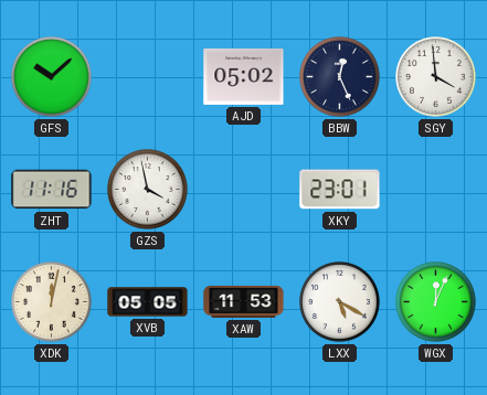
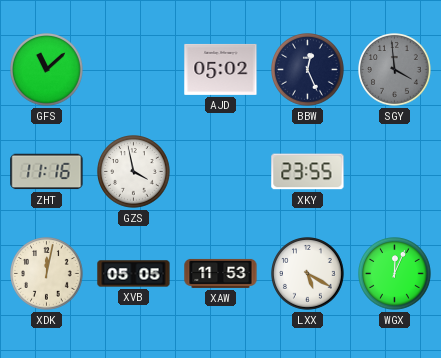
GFS: 10:08 -> 11:08
SGY dial: white -> grey
XKY: 23:01 -> 23:55
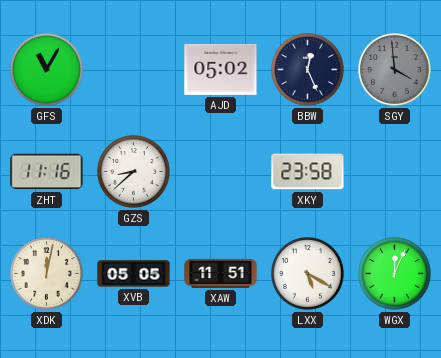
GFS: 11:08 -> 11:05
GZS: 3:58 -> 8:38
XKY: 23:55 -> 23:58
XAW: 11:53 -> 11:51
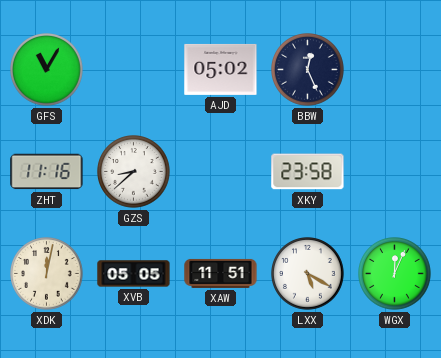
SGY: 3:59 -> none
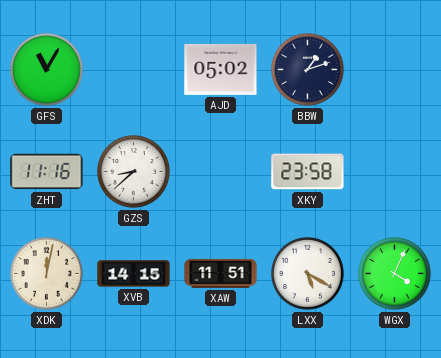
BBW: 12:26 -> 1:12
XVB: 05:05 -> 14:15
WGX: 12:04 -> 4:04
